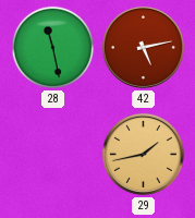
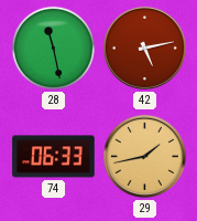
74: none -> 06:33
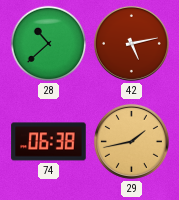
28: 11:28 -> 10:38
74: 06:33 -> 06:38
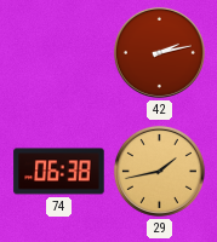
28: 10:38 -> none
42: 5:13 -> 2:13
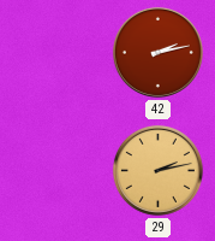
74: 06:38 -> none
29: 1:43 -> 2:13
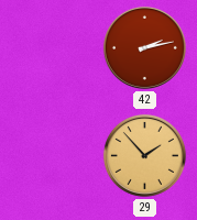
29: 2:13 -> 1:53
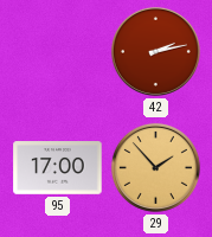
95: none -> 17:00
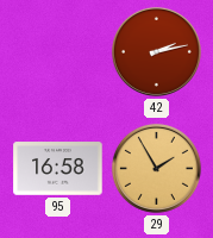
95: 17:00 -> 16:58
29: 1:53 -> 1:55
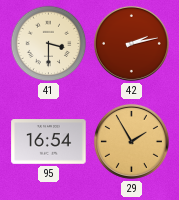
41: none -> 3:30
95: 16:58 -> 16:54
